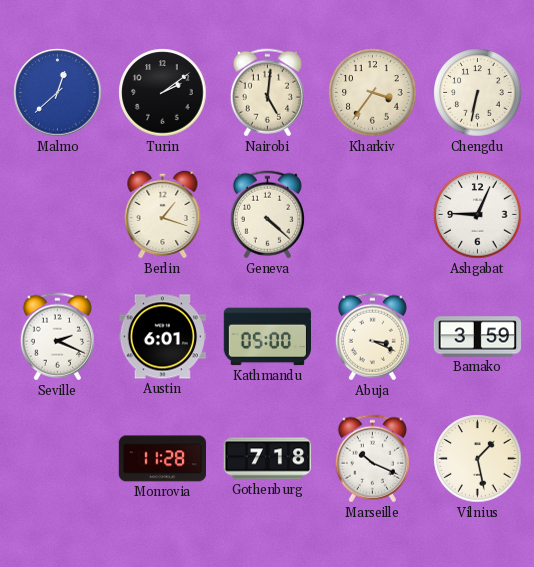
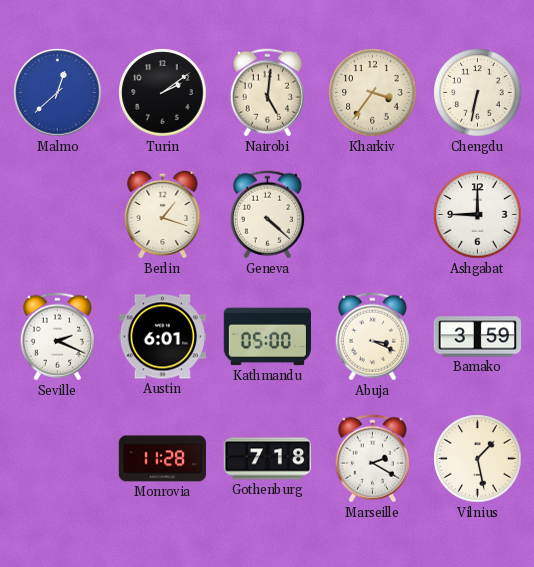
Ashgabat: 9:04 -> 9:00
Marseille: 10:19 -> 2:20
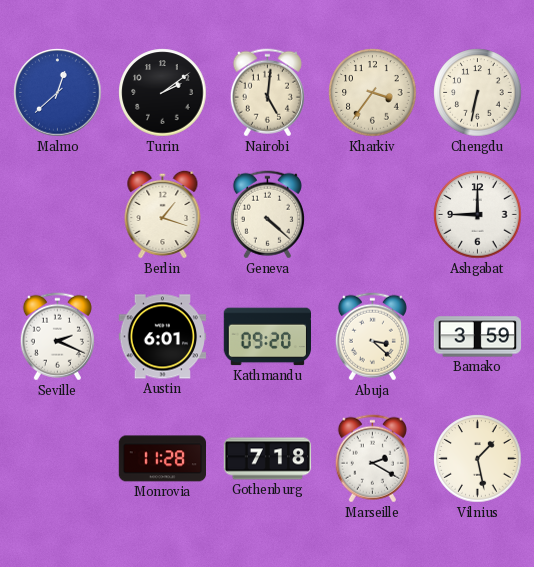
Kathmandu: 05:00 -> 09:20
Abuja: 3:19 -> 3:22
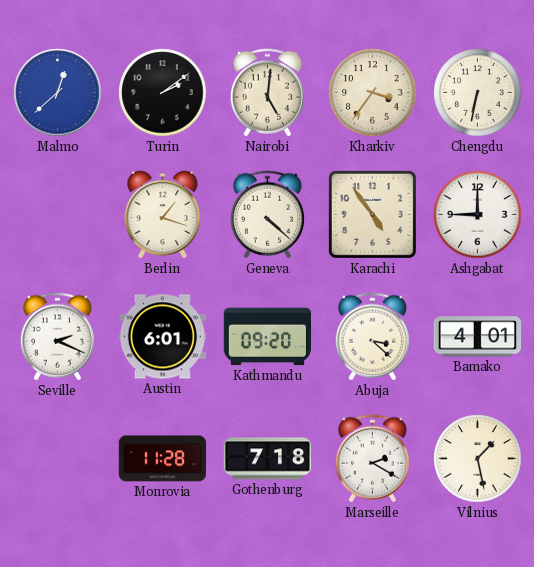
Karachi: none -> 4:54
Bamako: 3:59 -> 4:01
